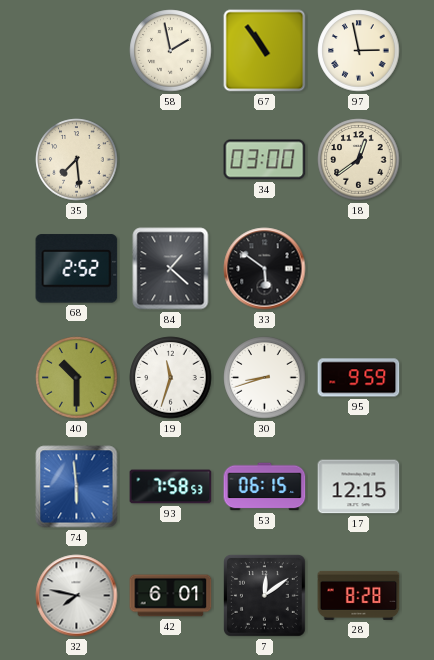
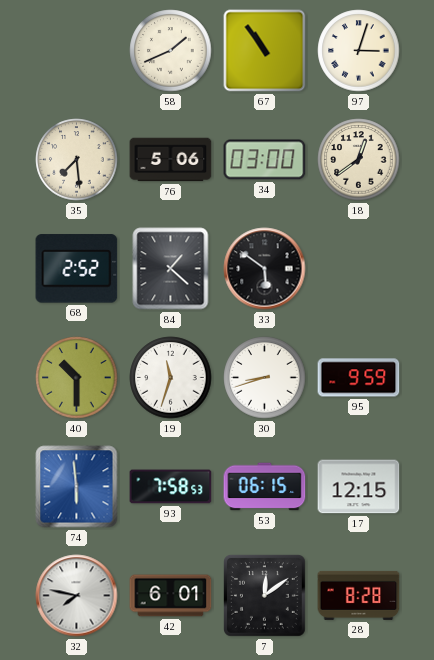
58: 1:58 -> 1:41
97: 2:58 -> 3:03
76: none -> 5:06
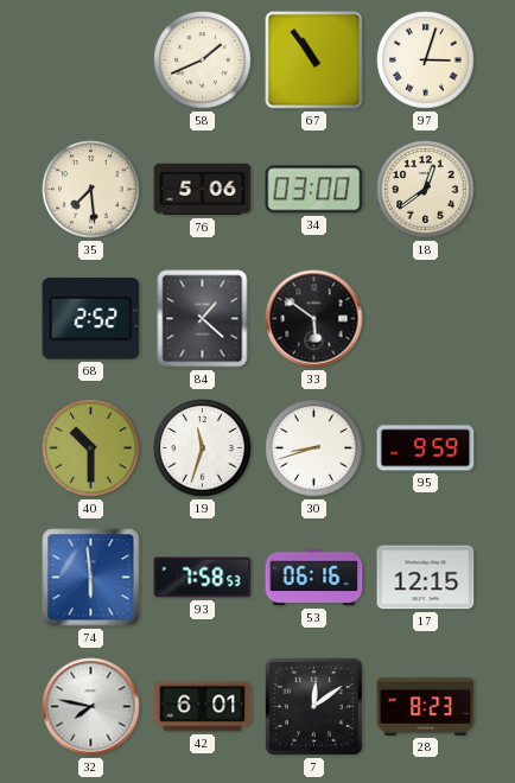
53: 06:15 -> 06:16
28: 8:28 -> 8:23
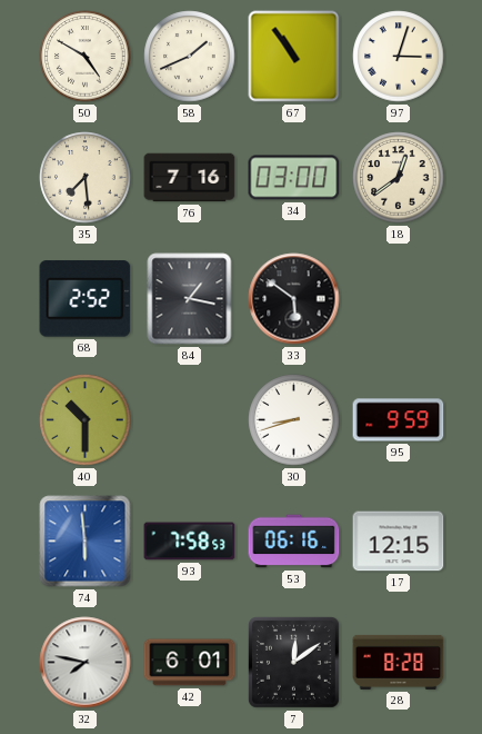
50: none -> 4:50
76: 5:06 -> 7:16
84: 1:22 -> 1:17
19: 11:33 -> none
28: 8:23 -> 8:28
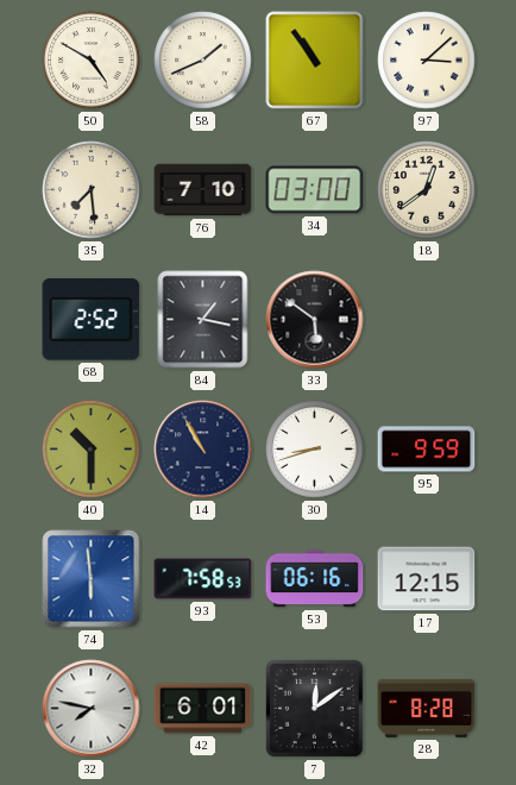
97: 3:03 -> 3:08
76: 7:16 -> 7:10
14: none -> 10:55
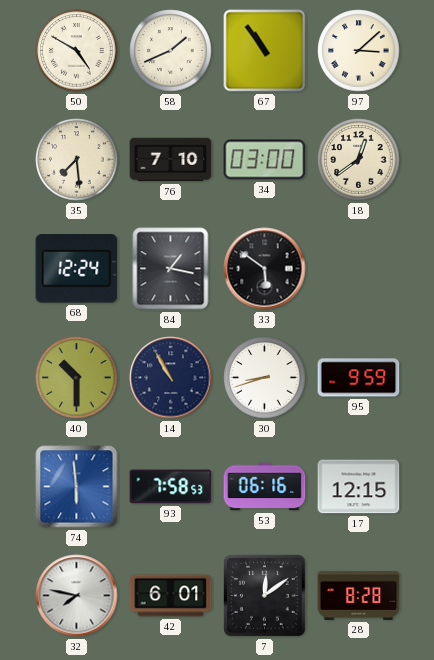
68: 2:52 -> 12:24
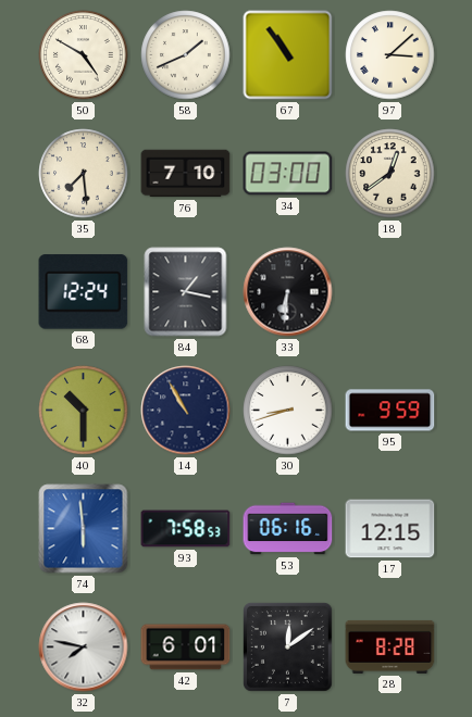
33: 5:51 -> 6:31
